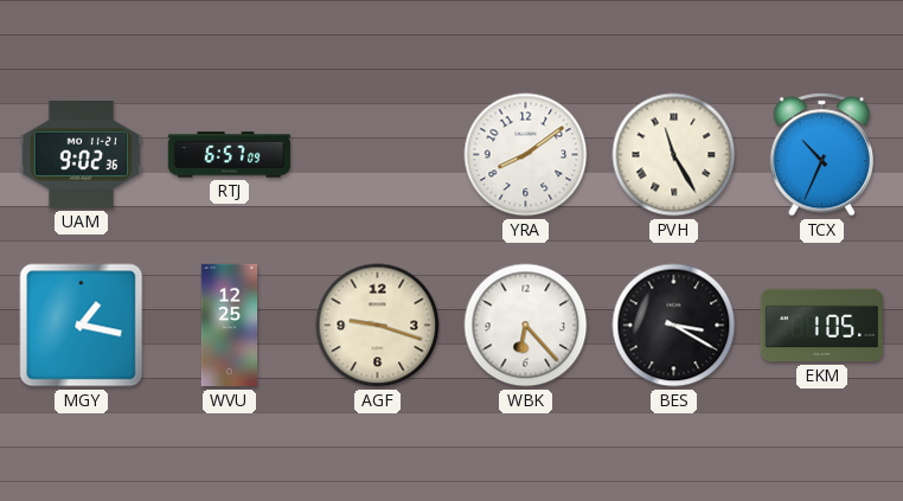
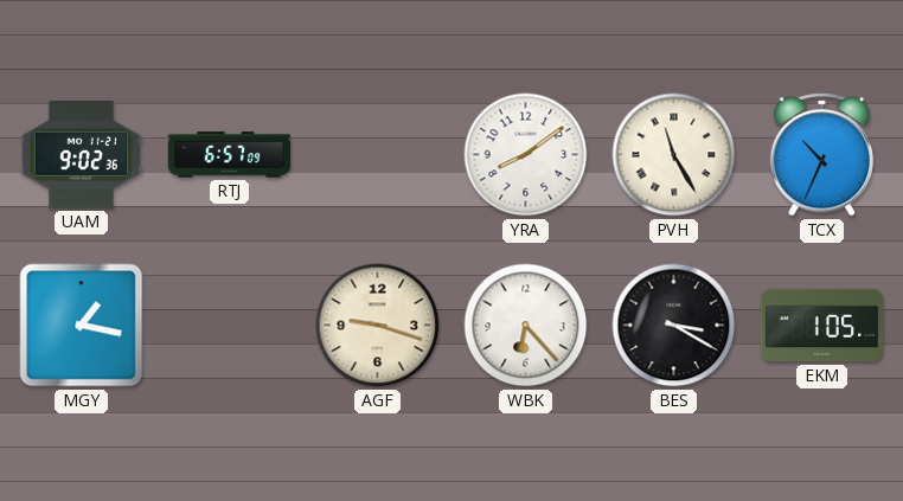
WVU: 12:25 -> none
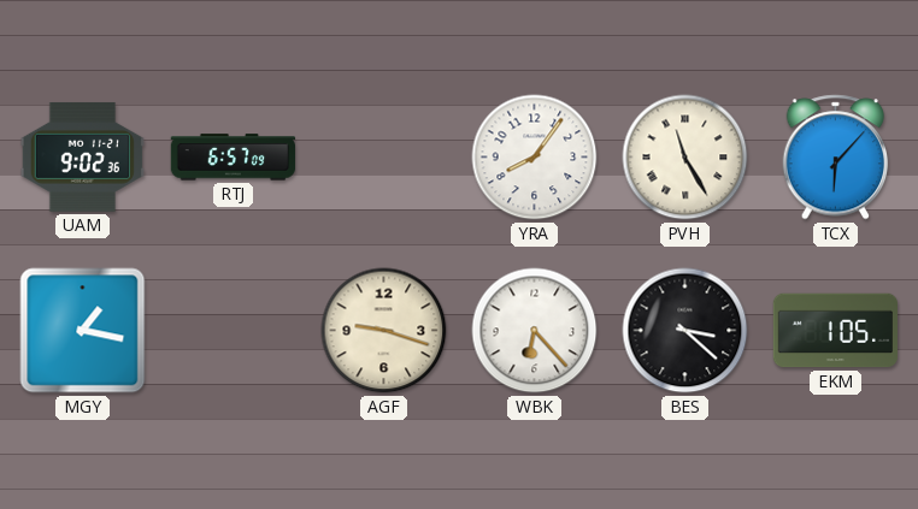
YRA: 8:09 -> 8:06
TCX: 10:34 -> 6:07
BES: 3:20 -> 3:22
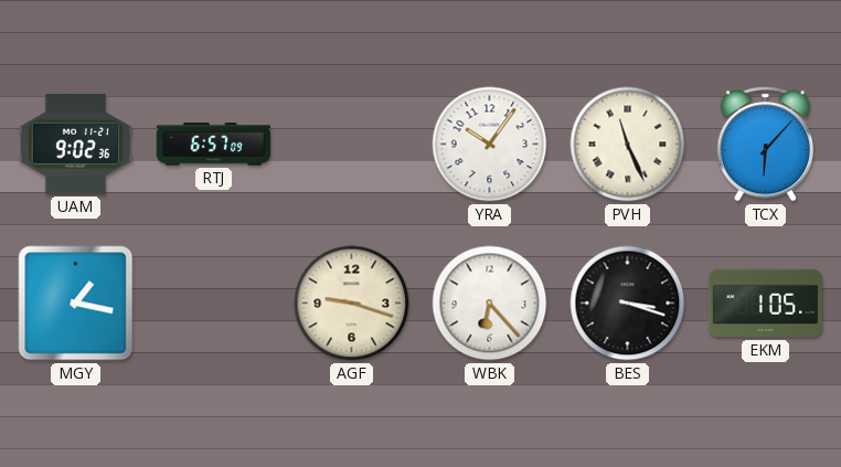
YRA: 8:06 -> 10:06
PVH: 11:25 -> 11:26
BES: 3:22 -> 3:18
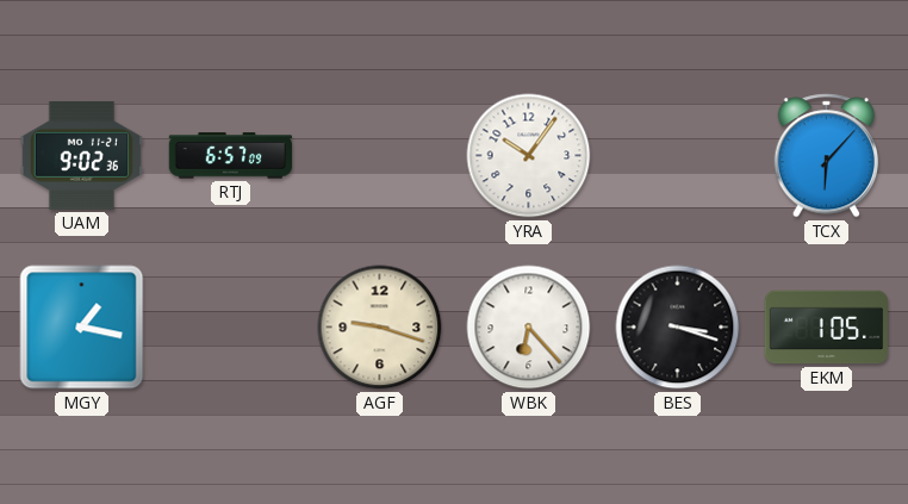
PVH: 11:26 -> none
